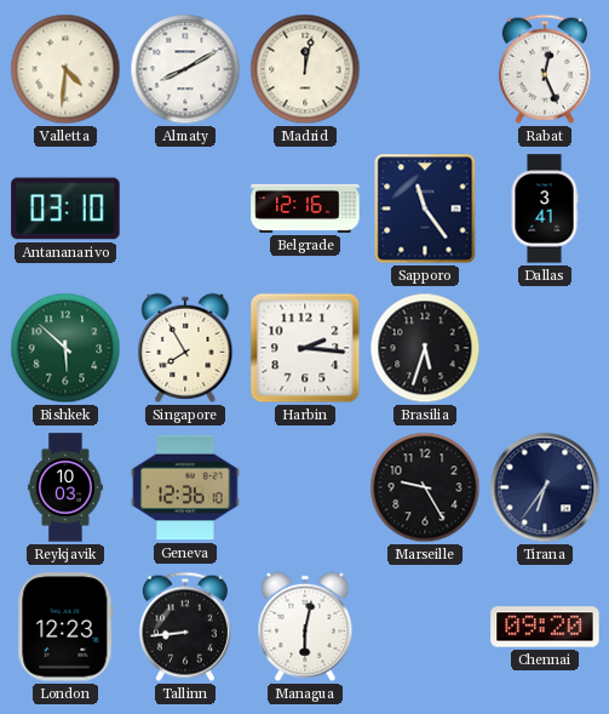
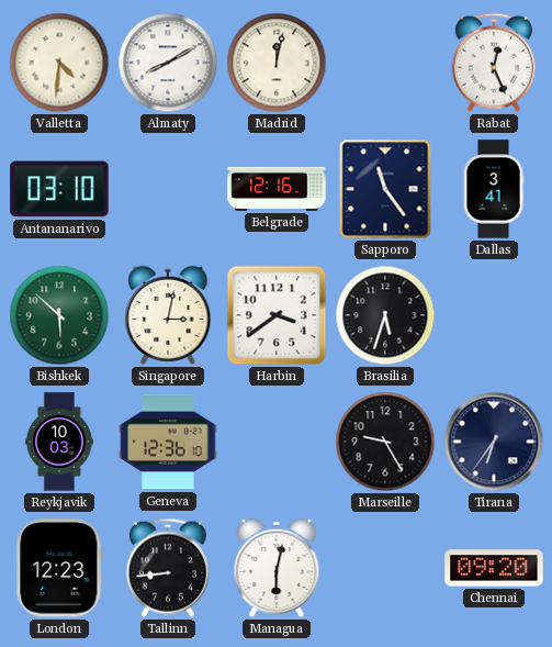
Singapore: 7:55 -> 3:02
Harbin: 2:16 -> 3:39
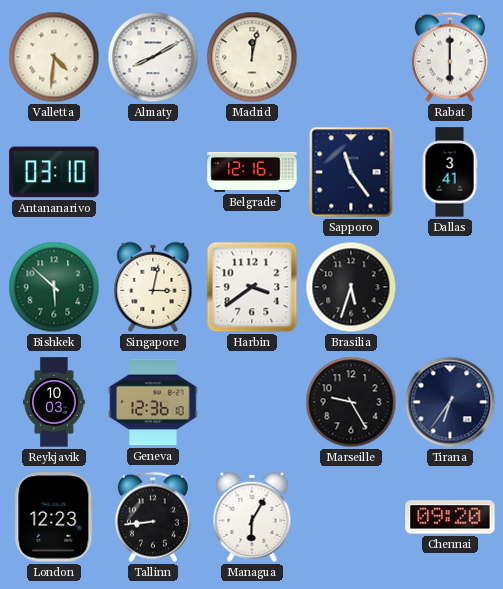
Rabat: 12:26 -> 6:00
Managua: 6:02 -> 6:05
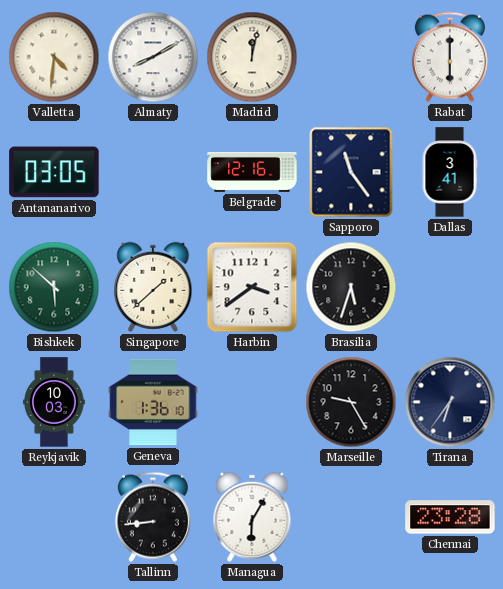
Antananarivo: 03:10 -> 03:05
Singapore: 3:02 -> 1:38
Geneva: 12:36 -> 1:36
London: 12:23 -> none
Chennai: 09:20 -> 23:28
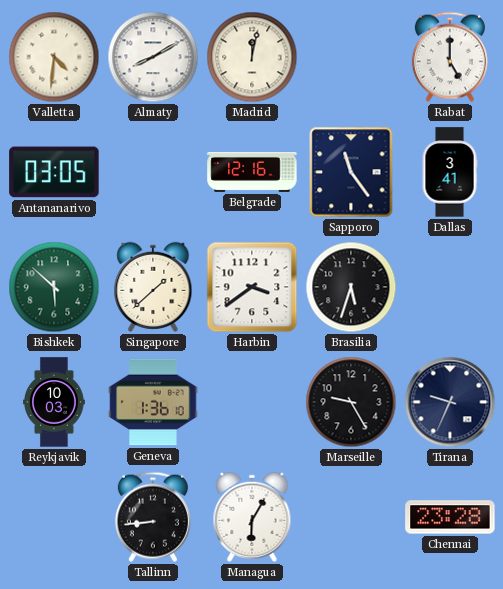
Rabat: 6:00 -> 5:00
Tirana: 6:36 -> 9:34
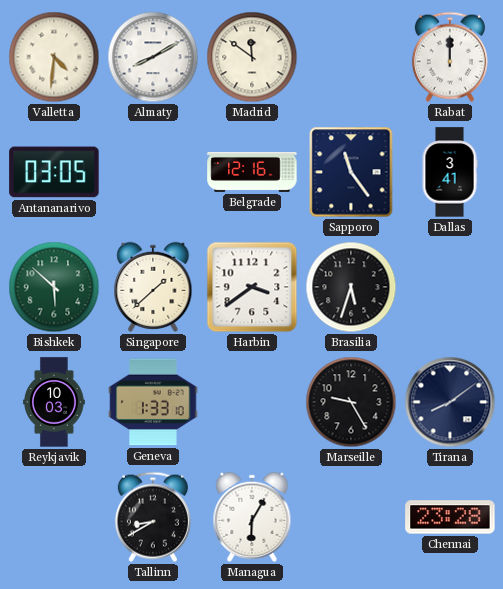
Madrid: 12:02 -> 11:51
Rabat: 5:00 -> 12:00
Geneva: 1:36 -> 1:33
Tirana: 9:34 -> 8:09
Tallinn: 8:44 -> 8:40
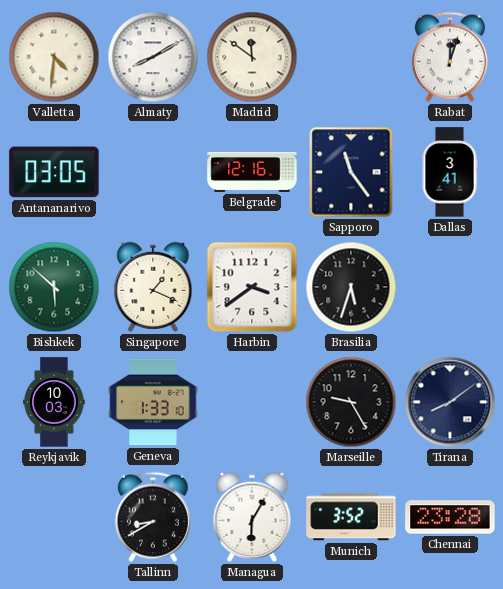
Rabat: 12:00 -> 12:03
Singapore: 1:38 -> 1:19
Munich: none -> 3:52
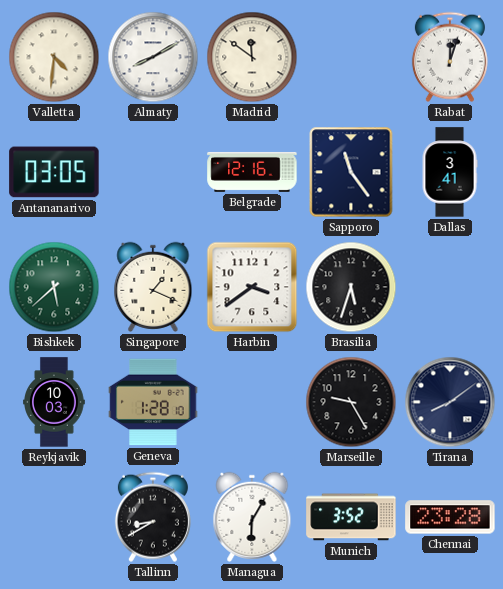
Bishkek: 5:52 -> 5:38
Geneva: 1:33 -> 1:28
